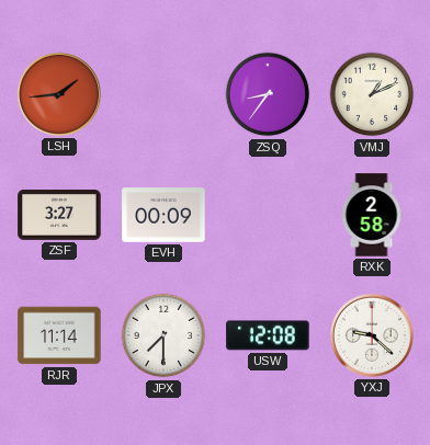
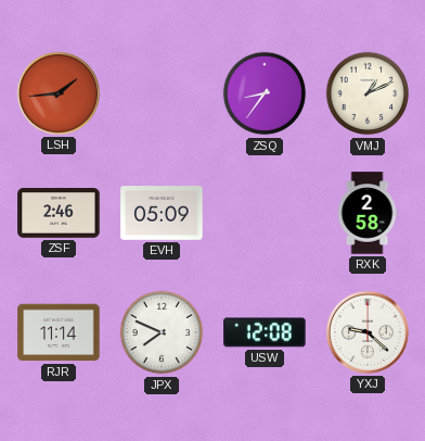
ZSF: 3:27 -> 2:46
EVH: 00:09 -> 05:09
JPX: 7:30 -> 7:49
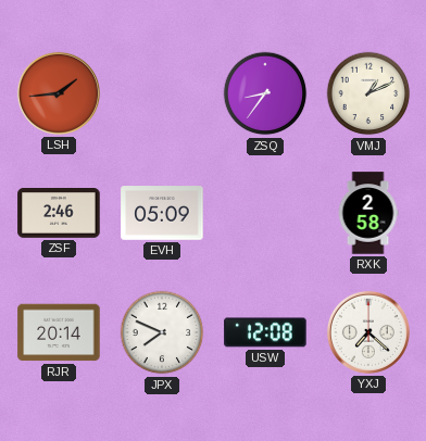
RJR: 11:14 -> 20:14
YXJ: 9:22 -> 7:22
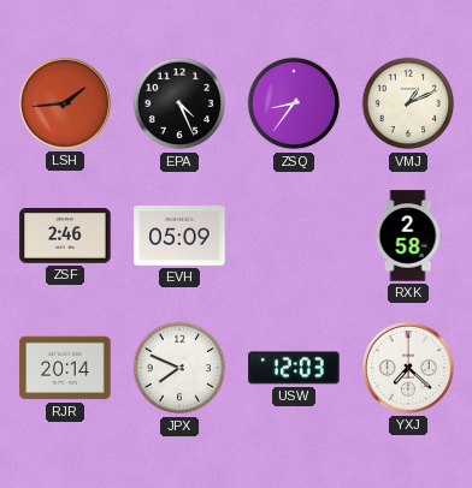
EPA: none -> 4:26
USW: 12:08 -> 12:03
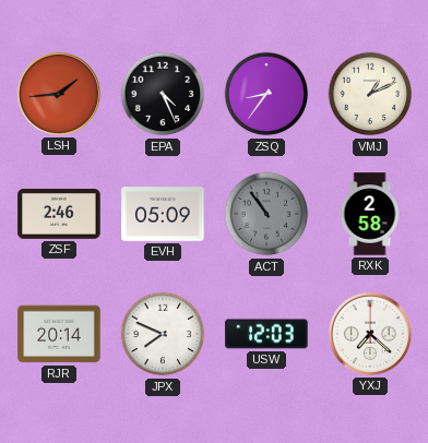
ACT: none -> 10:54
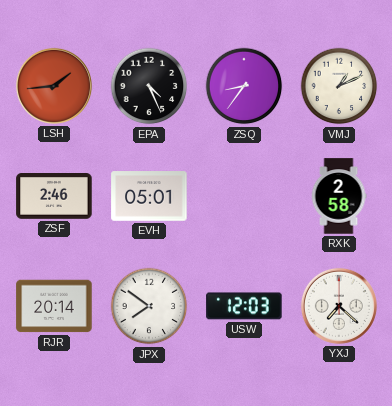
EVH: 05:09 -> 05:01
ACT: 10:54 -> none
JPX: 7:49 -> 7:51
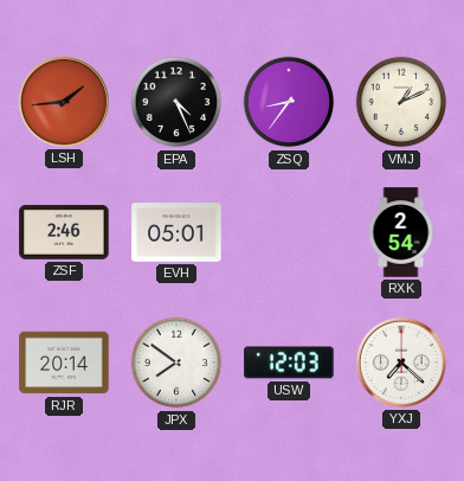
RXK: 2:58 -> 2:54
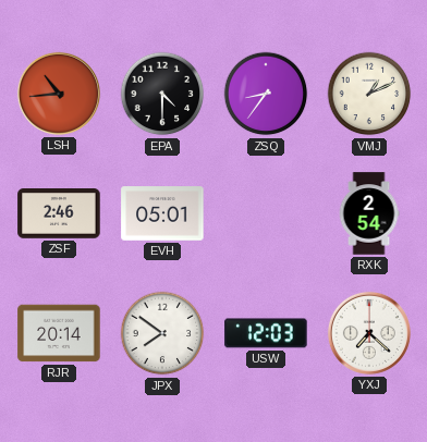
LSH: 1:44 -> 10:44
EPA: 4:26 -> 4:30
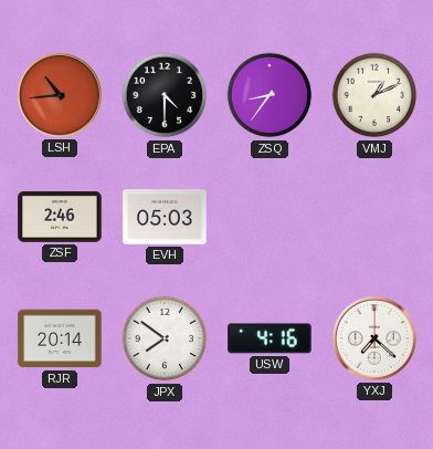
EVH: 05:01 -> 05:03
RXK: 2:54 -> none
USW: 12:03 -> 4:16
